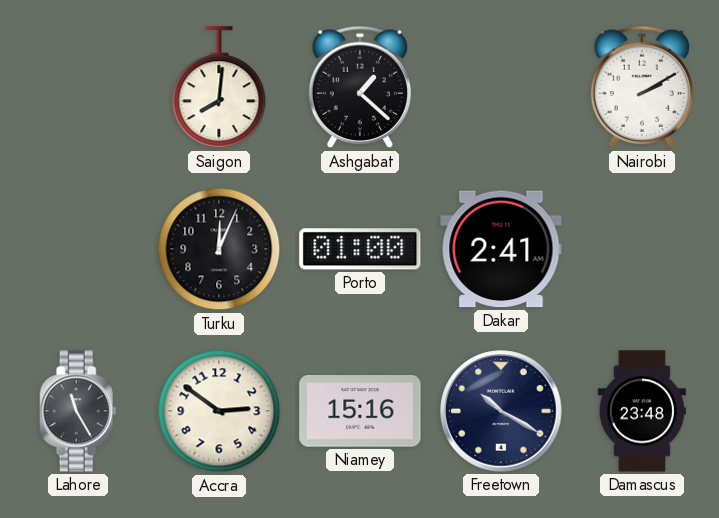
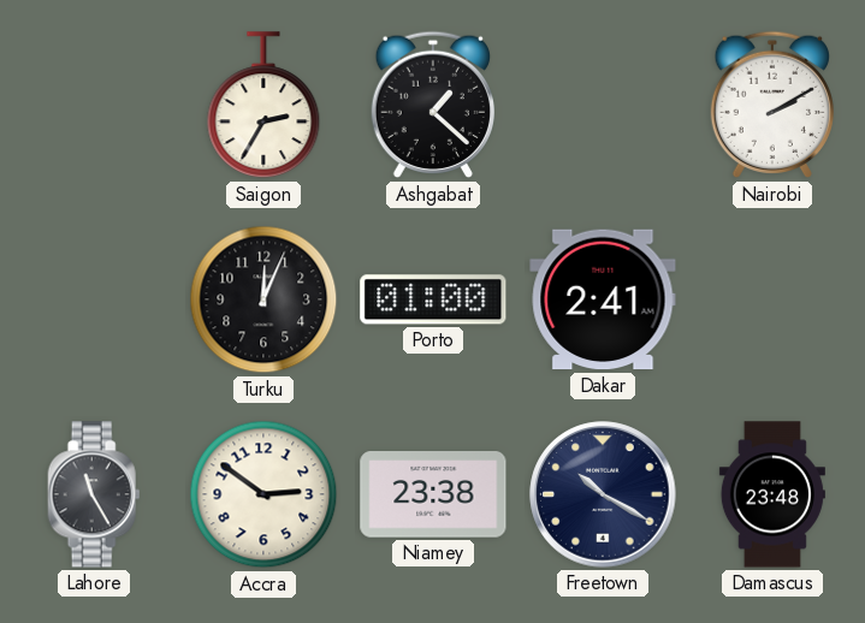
Saigon: 8:01 -> 2:35
Niamey: 15:16 -> 23:38
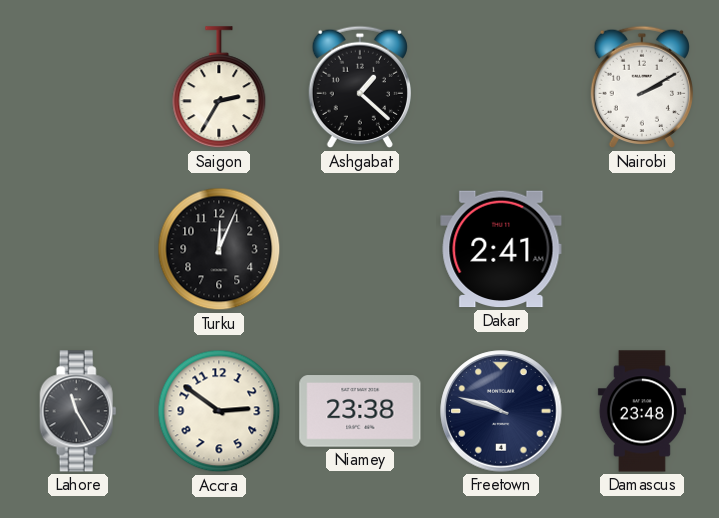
Porto: 01:00 -> none
Freetown: 10:20 -> 9:48
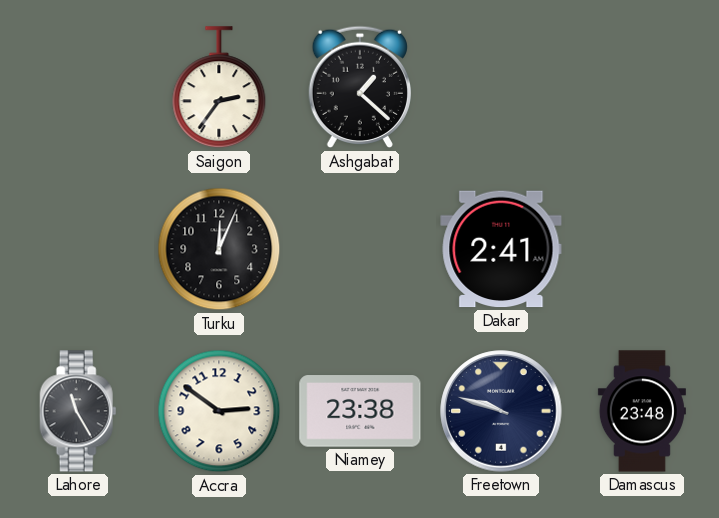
Saigon: 2:35 -> 2:36
Nairobi: 2:10 -> none
